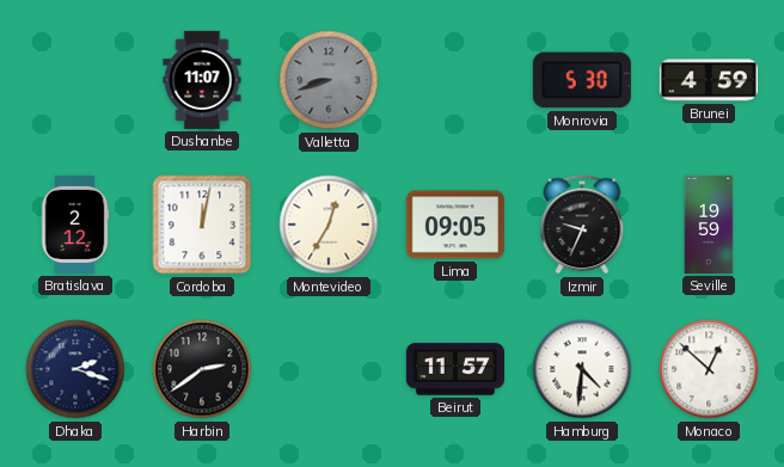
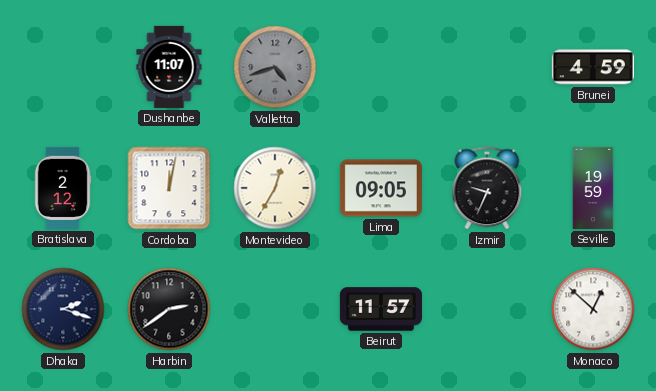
Valletta: 8:42 -> 4:42
Monrovia: 5:30 -> none
Hamburg: 4:31 -> none
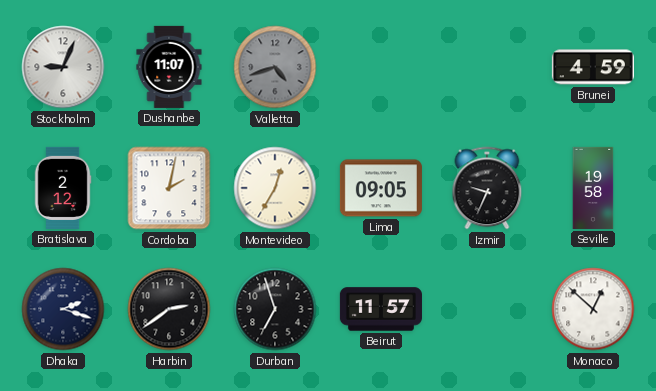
Stockholm: none -> 9:04
Cordoba: 12:02 -> 2:02
Seville: 19:59 -> 19:58
Durban: none -> 6:57
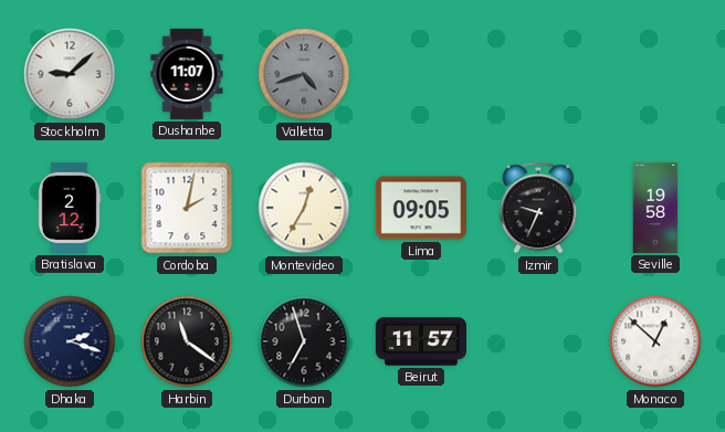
Stockholm: 9:04 -> 9:08
Brunei: 4:59 -> none
Harbin: 2:39 -> 11:21
